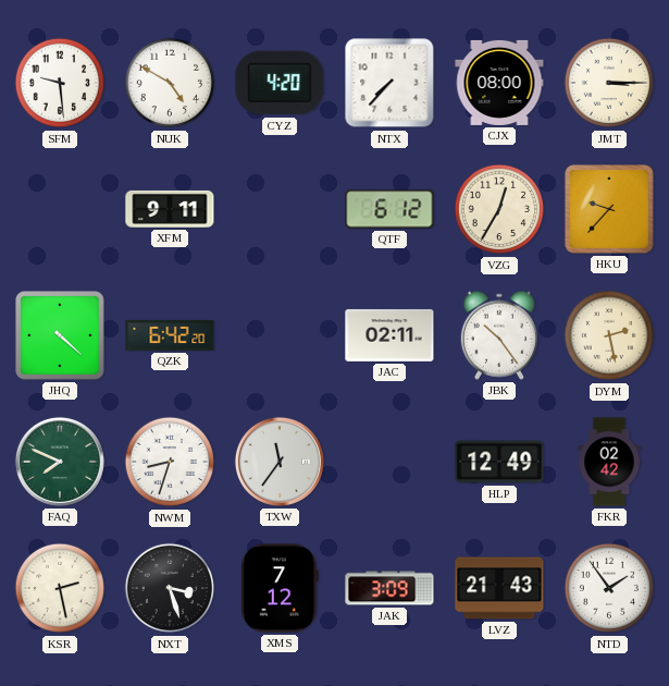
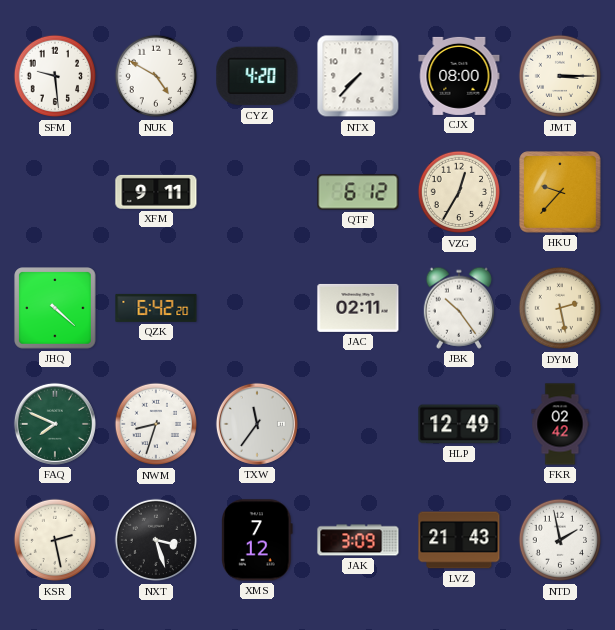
NTD: 1:54 -> 1:58
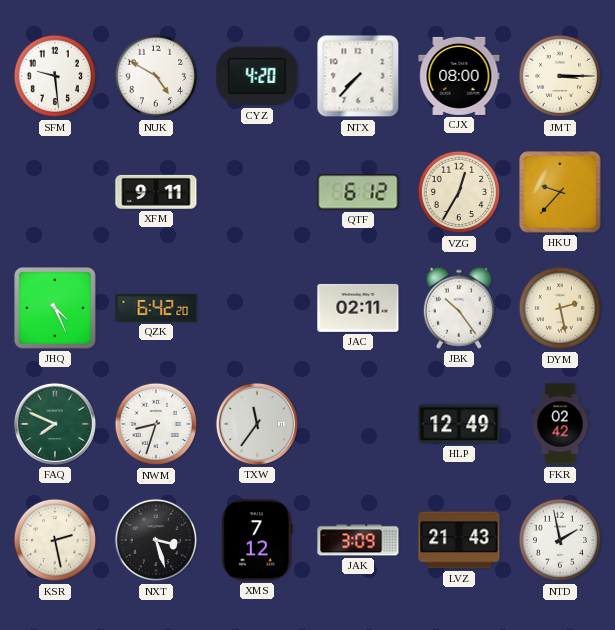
JHQ: 4:22 -> 4:26
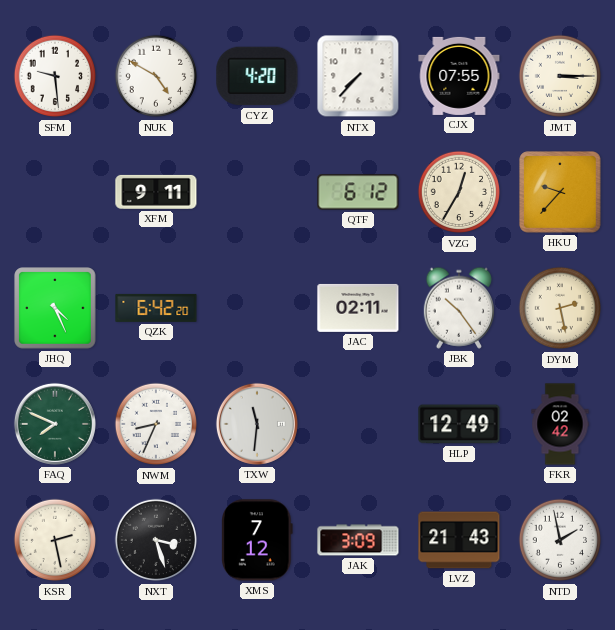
CJX: 08:00 -> 07:55
NWM: 8:33 -> 8:34
TXW: 11:36 -> 11:31
